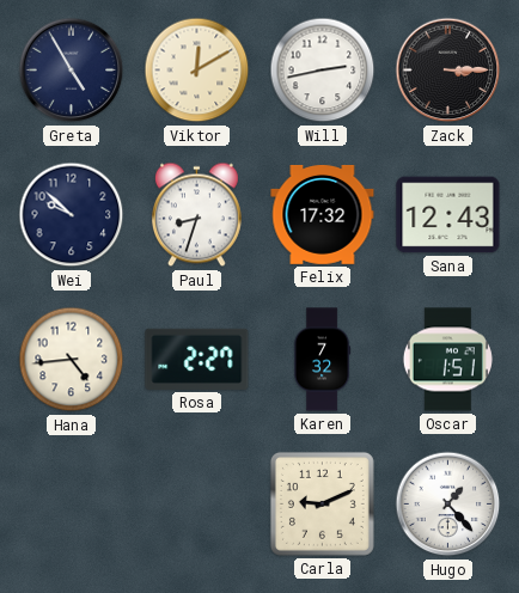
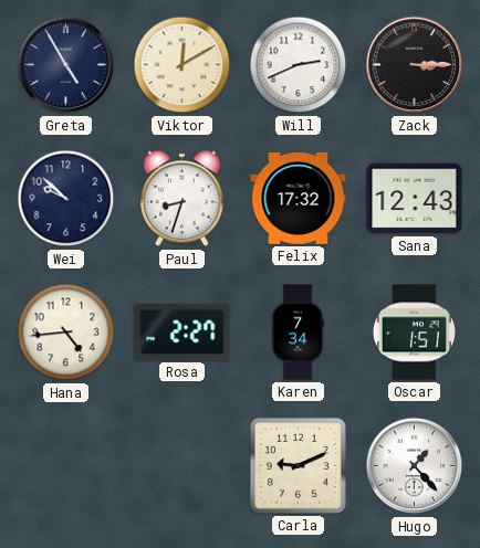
Will: 2:43 -> 2:41
Karen: 7:32 -> 7:34
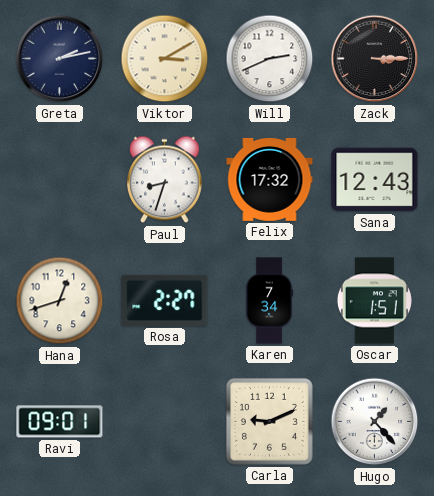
Greta: 4:55 -> 2:13
Viktor: 12:10 -> 3:10
Wei: 9:52 -> none
Hana: 4:44 -> 12:42
Ravi: none -> 09:01
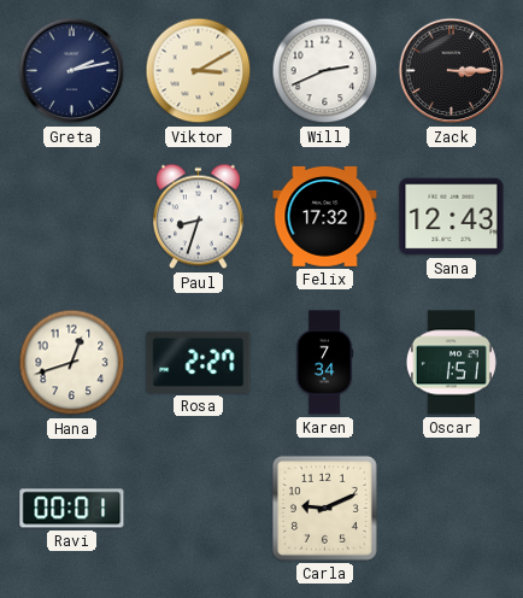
Ravi: 09:01 -> 00:01
Hugo: 1:23 -> none
